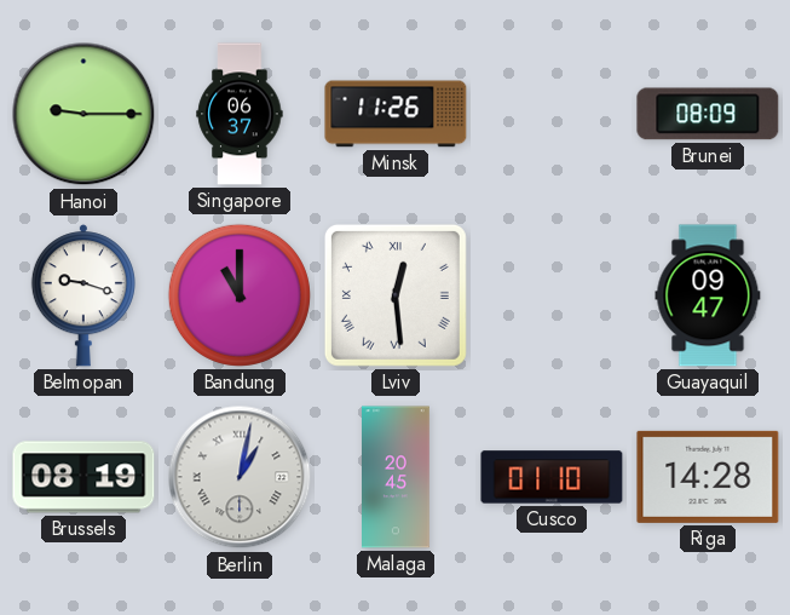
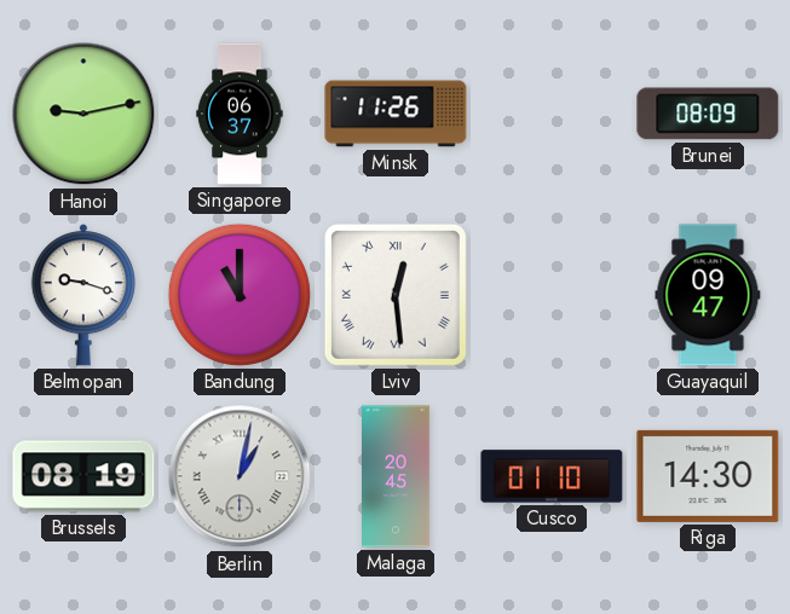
Hanoi: 9:15 -> 9:13
Riga: 14:28 -> 14:30
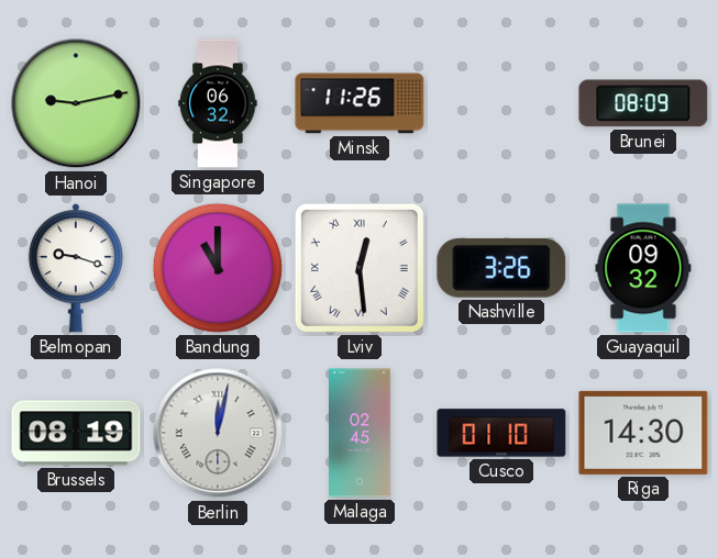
Singapore: 06:37 -> 06:32
Nashville: none -> 3:26
Guayaquil: 09:47 -> 09:32
Berlin: 1:02 -> 12:02
Malaga: 20:45 -> 02:45
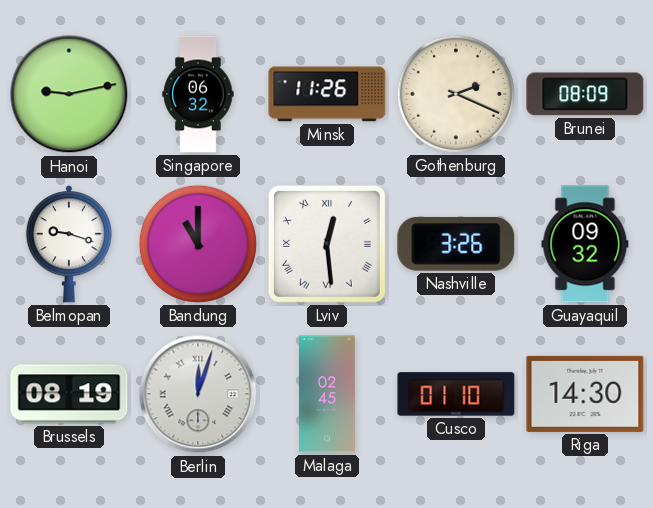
Gothenburg: none -> 2:19
Berlin: 12:02 -> 12:03
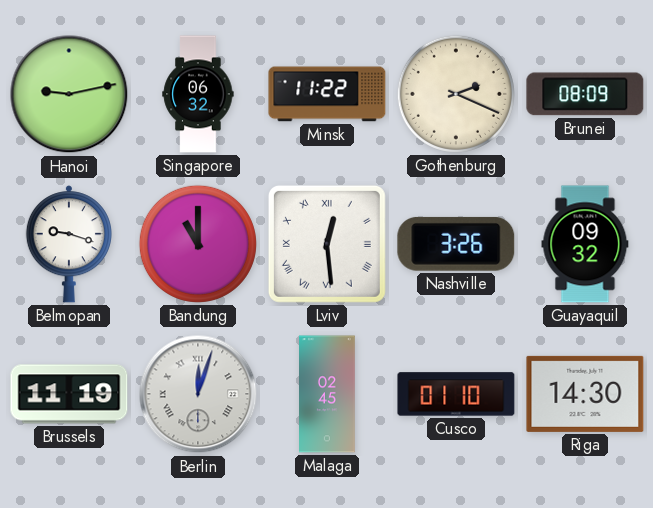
Minsk: 11:26 -> 11:22
Brussels: 08:19 -> 11:19
